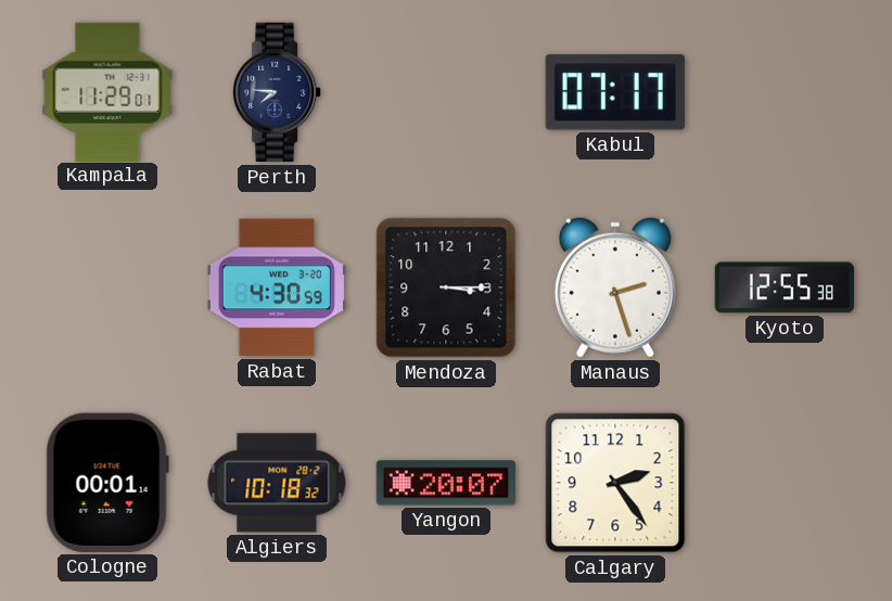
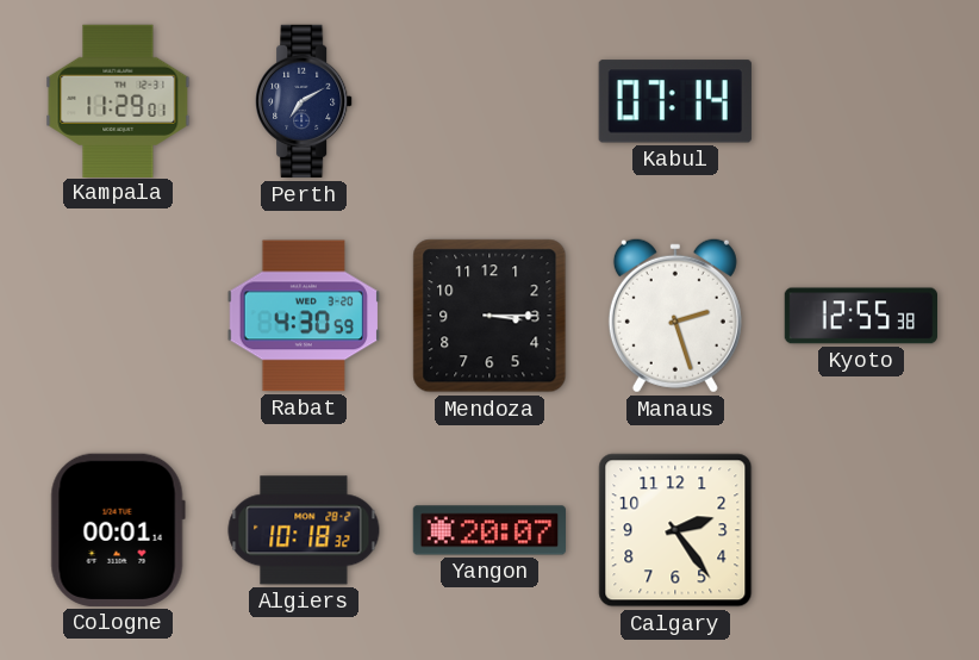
Perth: 7:46 -> 7:10
Kabul: 07:17 -> 07:14
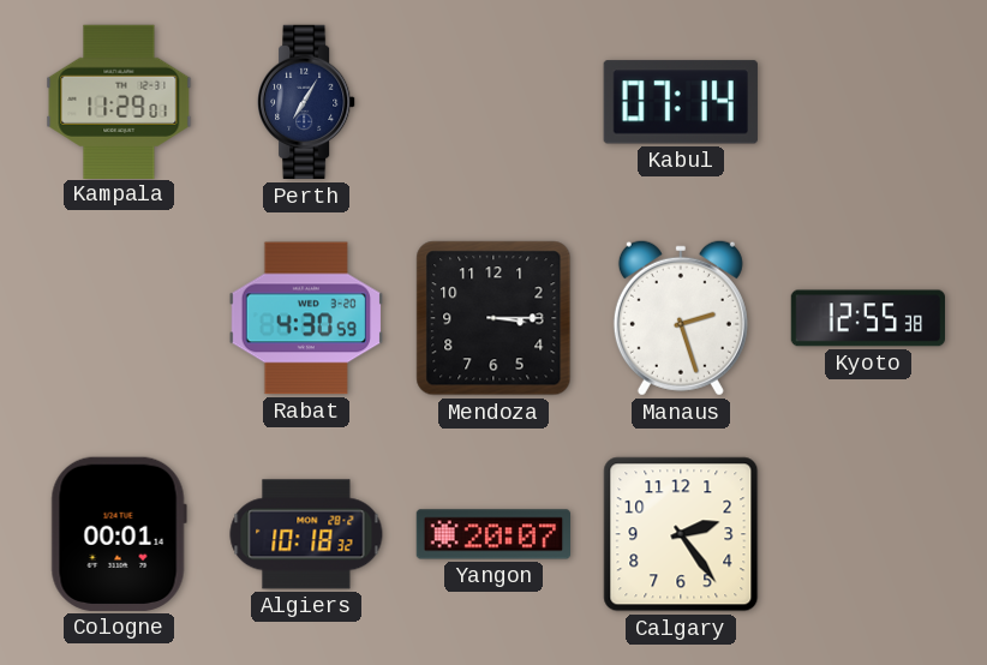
Perth: 7:10 -> 7:05
